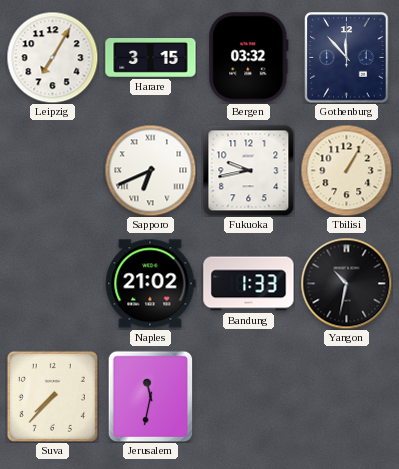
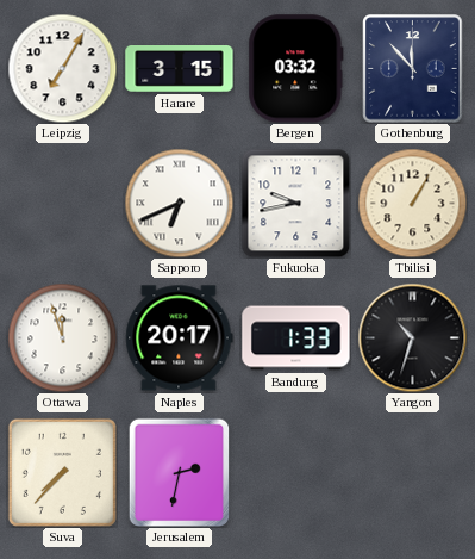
Ottawa: none -> 11:57
Naples: 21:02 -> 20:17
Yangon: 10:32 -> 10:33
Jerusalem: 11:32 -> 2:32
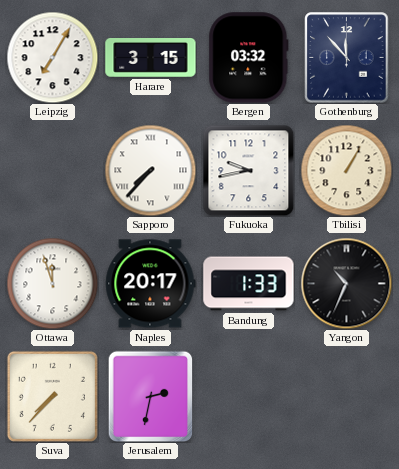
Sapporo: 6:41 -> 7:37
Yangon: 10:33 -> 10:34
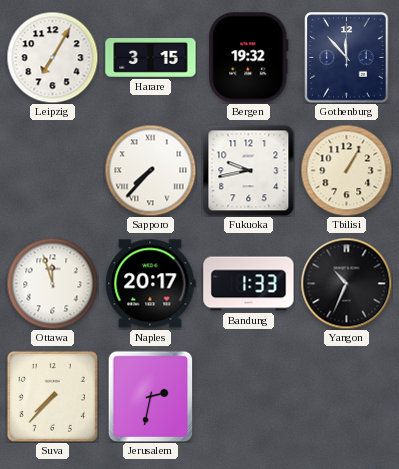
Bergen: 03:32 -> 19:32
